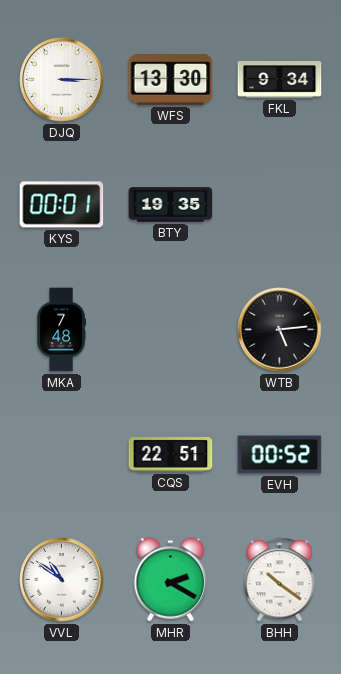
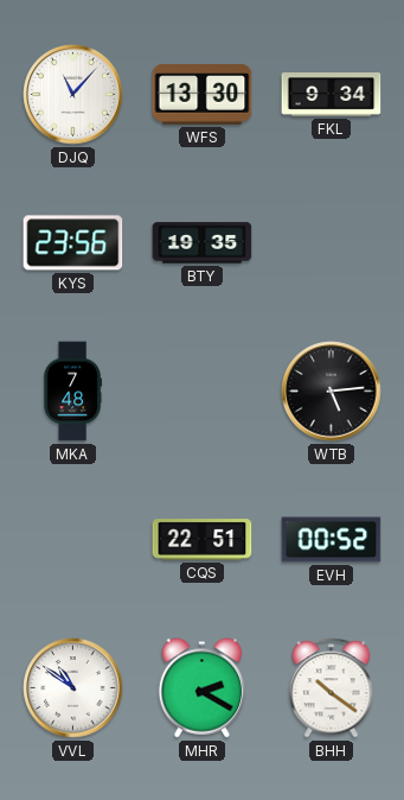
DJQ: 3:15 -> 11:07
KYS: 00:01 -> 23:56
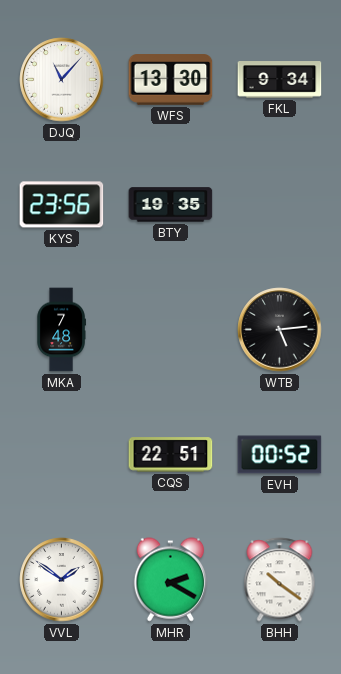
VVL: 10:51 -> 1:51
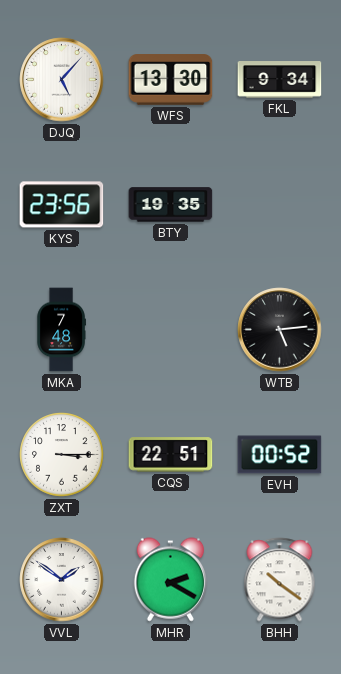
DJQ: 11:07 -> 5:07
ZXT: none -> 3:15
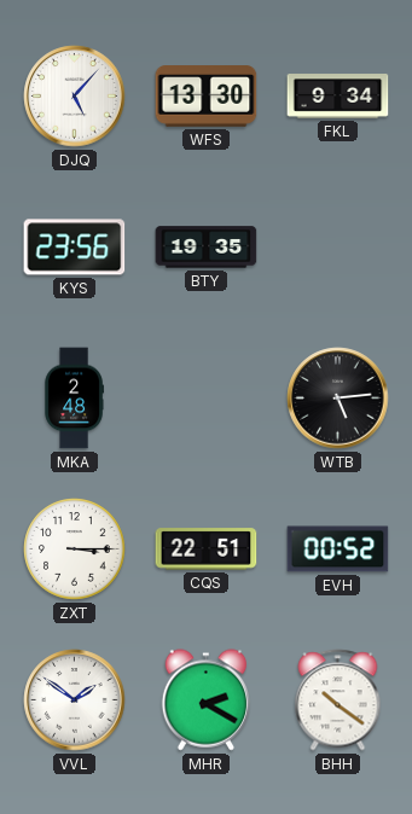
MKA: 7:48 -> 2:48
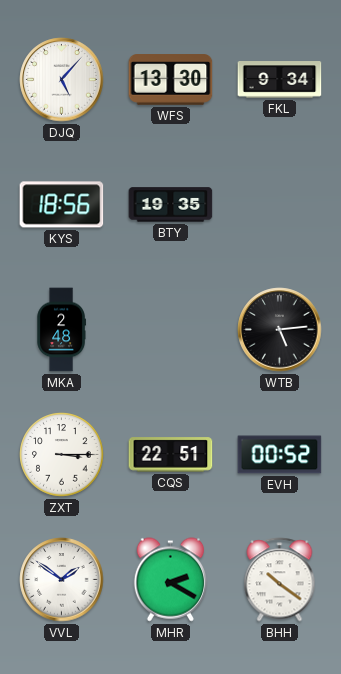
KYS: 23:56 -> 18:56
